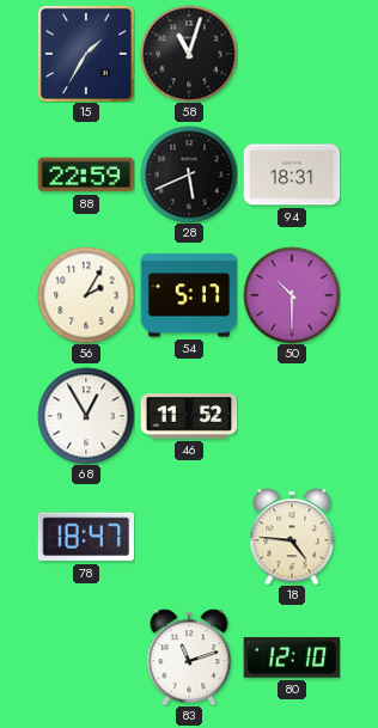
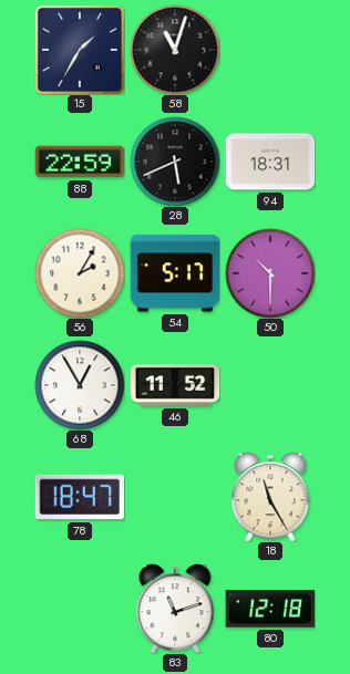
18: 4:46 -> 11:25
80: 12:10 -> 12:18
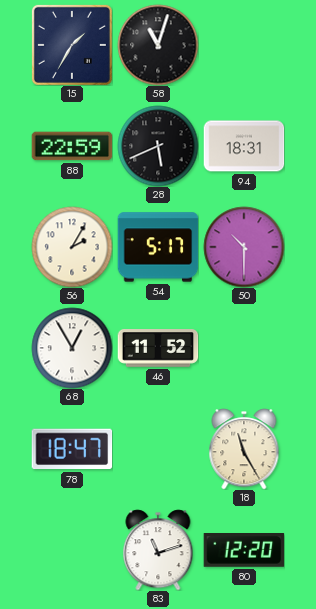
80: 12:18 -> 12:20
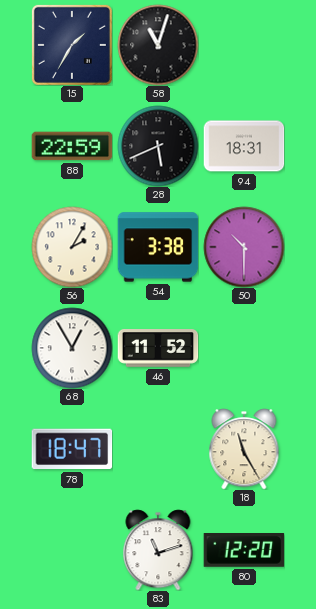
54: 5:17 -> 3:38
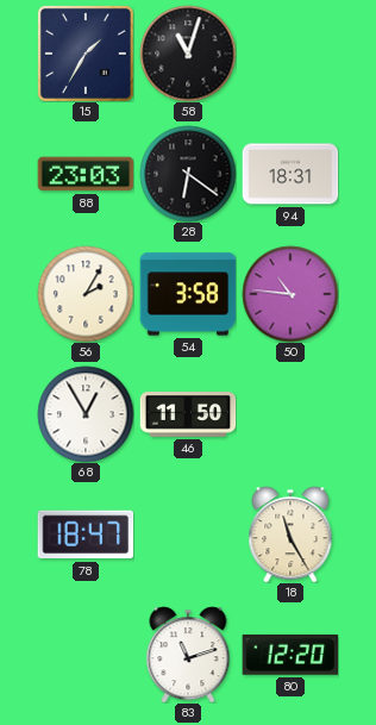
88: 22:59 -> 23:03
28: 5:41 -> 6:21
54: 3:38 -> 3:58
50: 10:30 -> 10:46
46: 11:52 -> 11:50
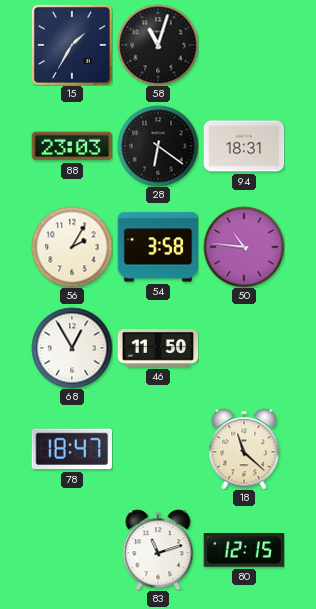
18: 11:25 -> 11:22
80: 12:20 -> 12:15
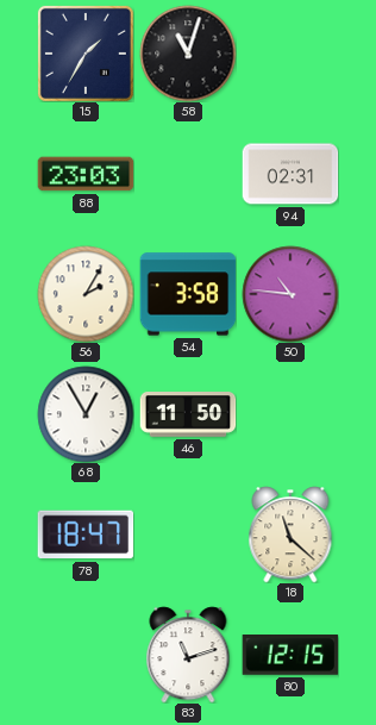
28: 6:21 -> none
94: 18:31 -> 02:31
